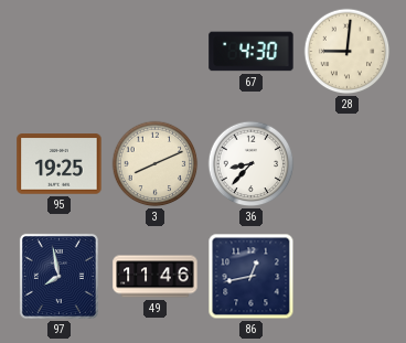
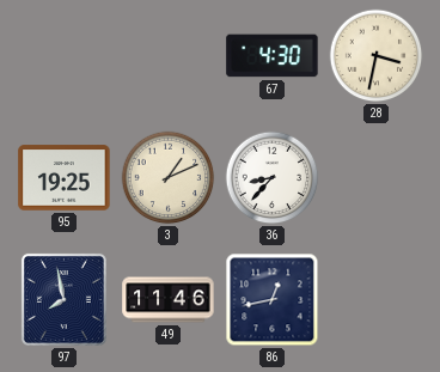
28: 9:01 -> 3:32
3: 8:11 -> 1:11
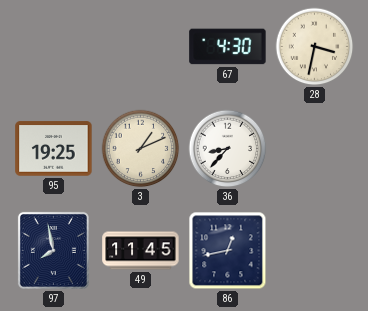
49: 11:46 -> 11:45
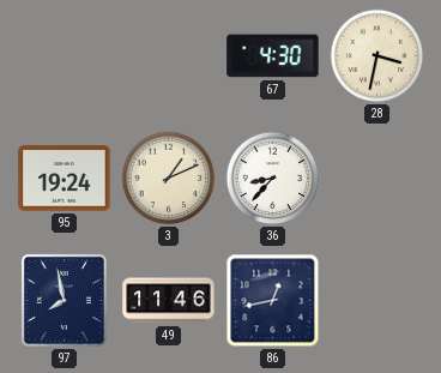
95: 19:25 -> 19:24
49: 11:45 -> 11:46
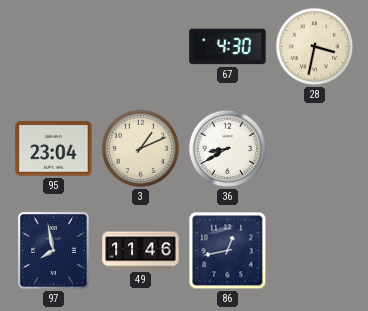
95: 19:24 -> 23:04
36: 8:37 -> 8:40
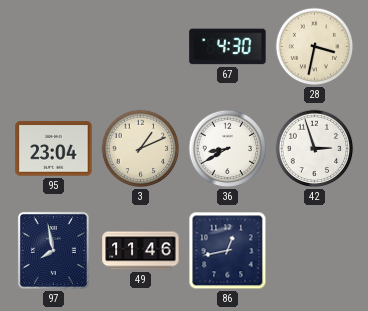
42: none -> 2:57
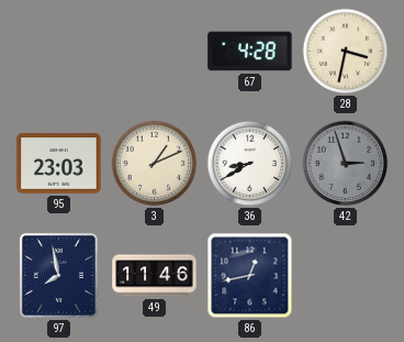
67: 4:30 -> 4:28
95: 23:04 -> 23:03
42 dial: white -> grey
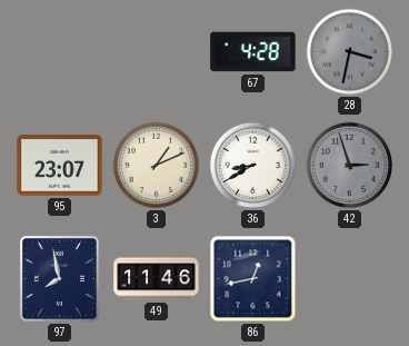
28 dial: cream -> grey
95: 23:03 -> 23:07
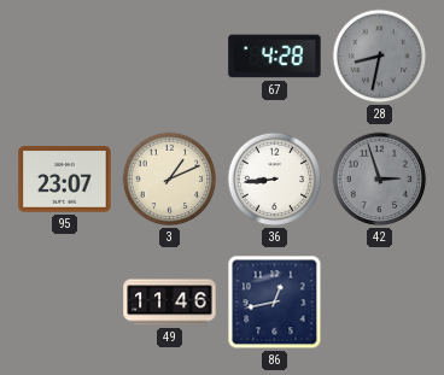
28: 3:32 -> 8:32
36: 8:40 -> 8:44
97: 7:58 -> none
